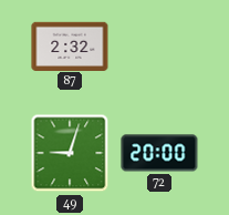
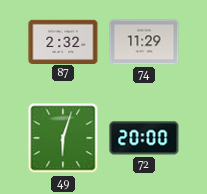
74: none -> 11:29
49: 9:03 -> 6:03
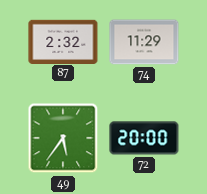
49: 6:03 -> 5:36
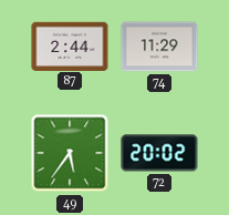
87: 2:32 -> 2:44
72: 20:00 -> 20:02
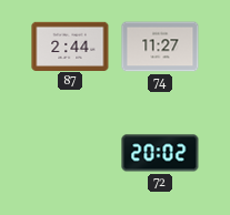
74: 11:29 -> 11:27
49: 5:36 -> none
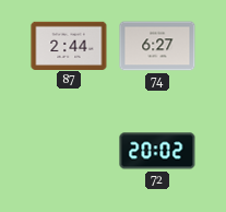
74: 11:27 -> 6:27
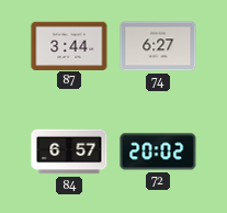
87: 2:44 -> 3:44
84: none -> 6:57
